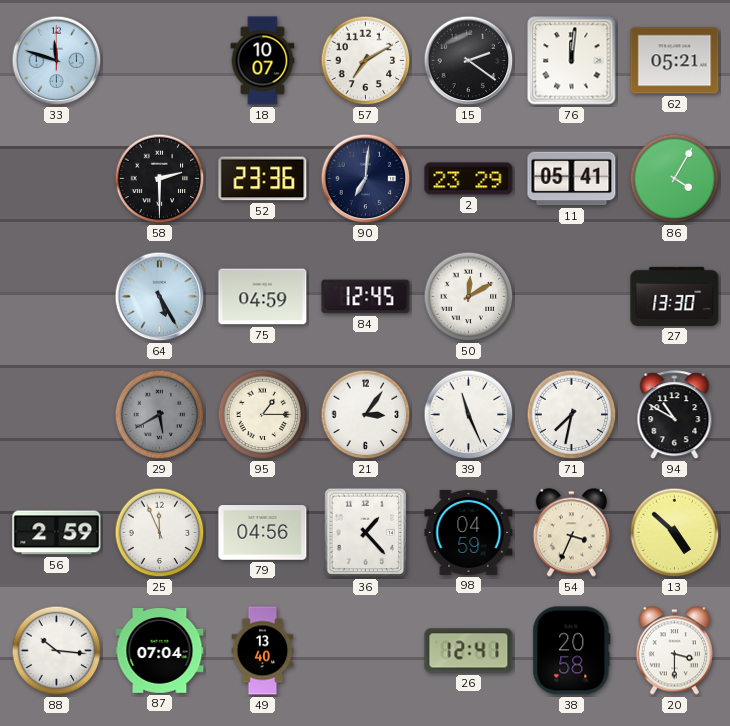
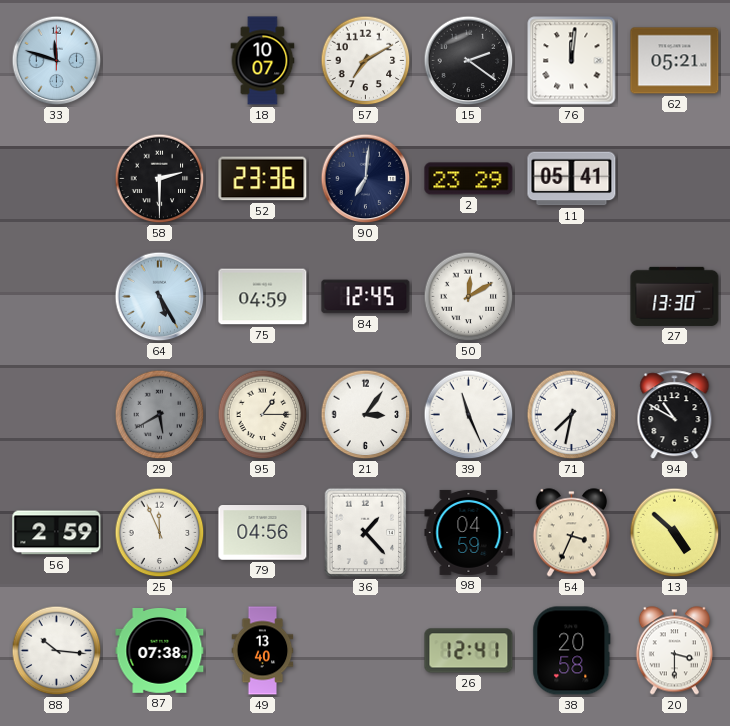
86: 4:05 -> none
87: 07:04 -> 07:38
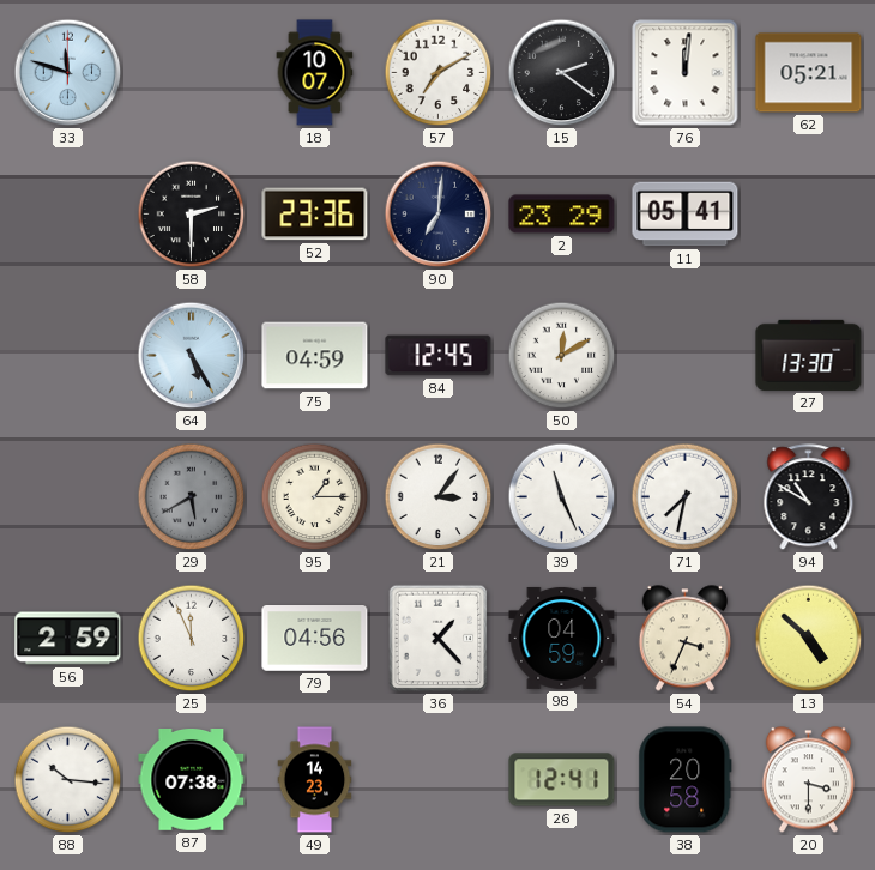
49: 13:40 -> 14:23
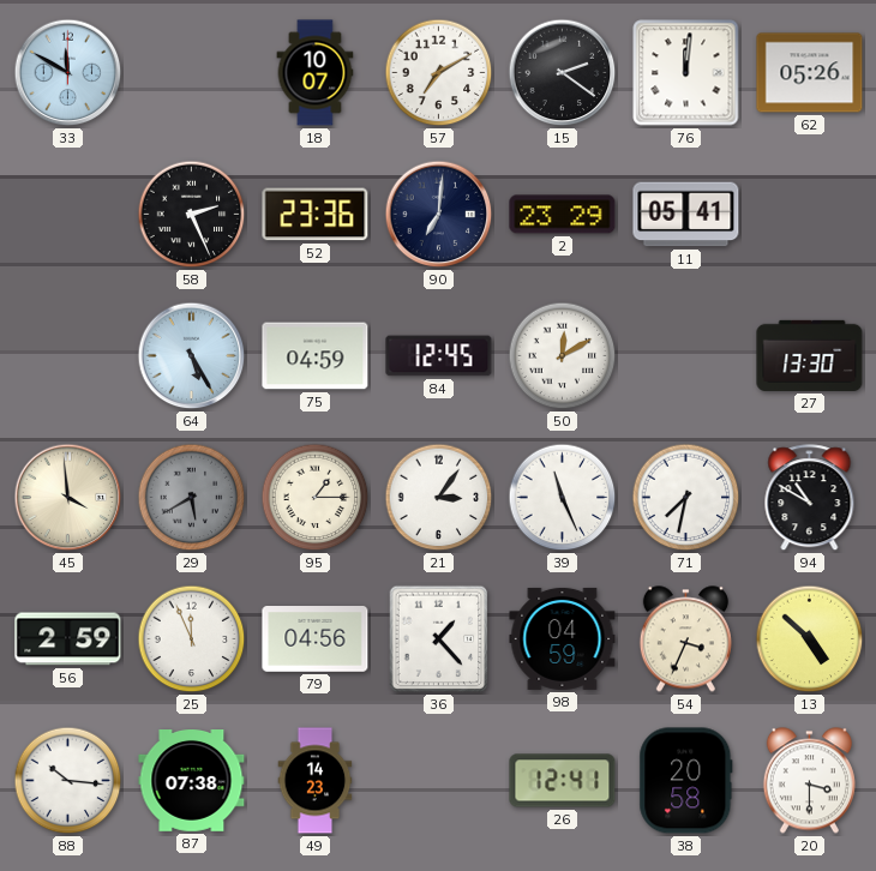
33: 11:48 -> 11:50
62: 05:21 -> 05:26
58: 2:30 -> 2:26
45: none -> 3:59
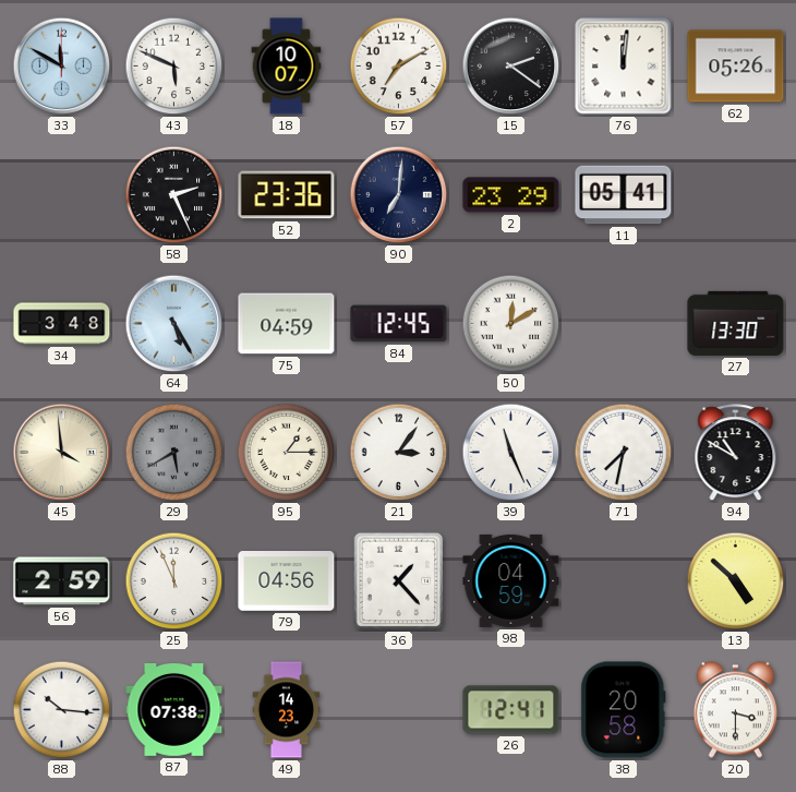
43: none -> 5:49
34: none -> 3:48
54: 3:34 -> none
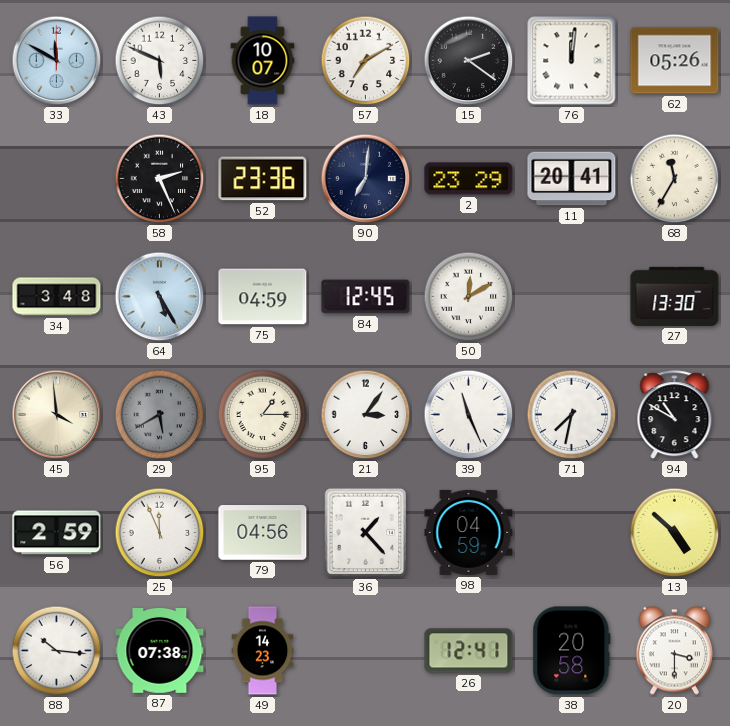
11: 05:41 -> 20:41
68: none -> 11:35
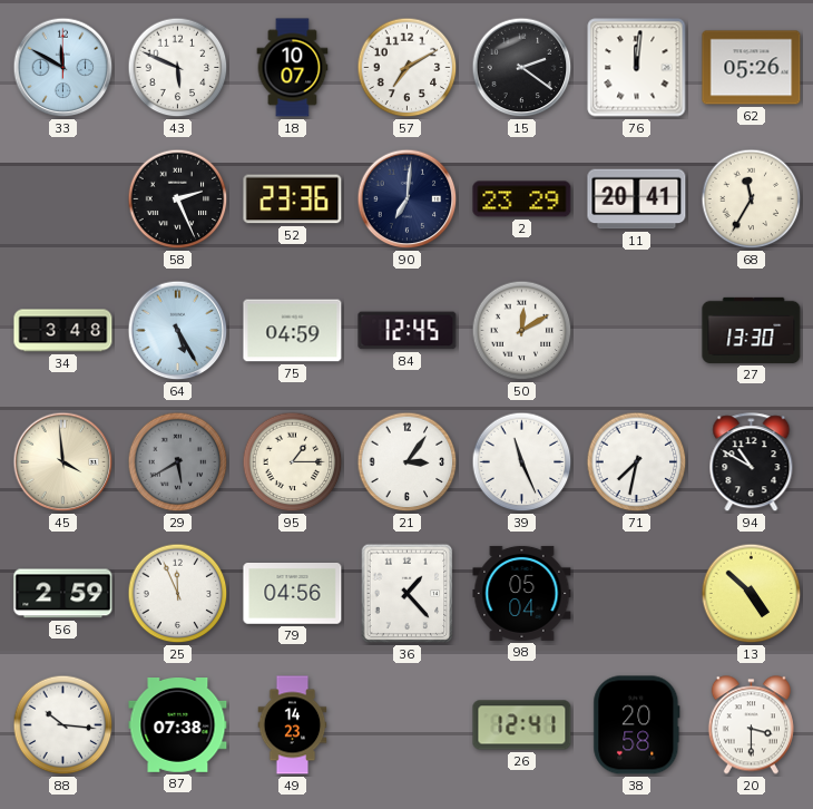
98: 04:59 -> 05:04
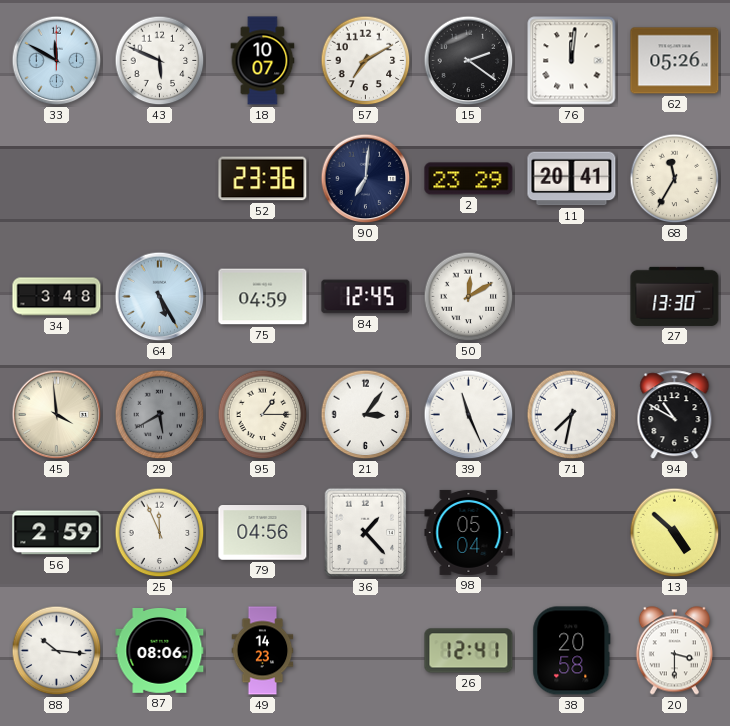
58: 2:26 -> none
87: 07:38 -> 08:06
